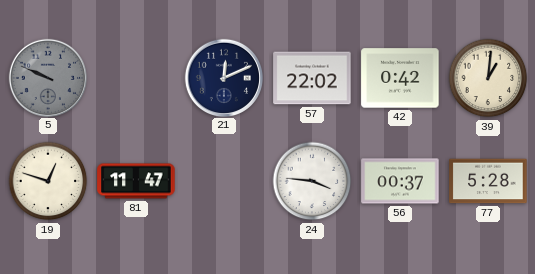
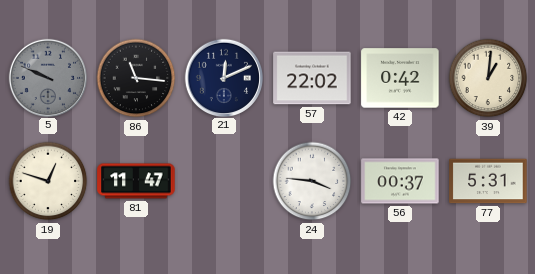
86: none -> 11:16
77: 5:28 -> 5:31
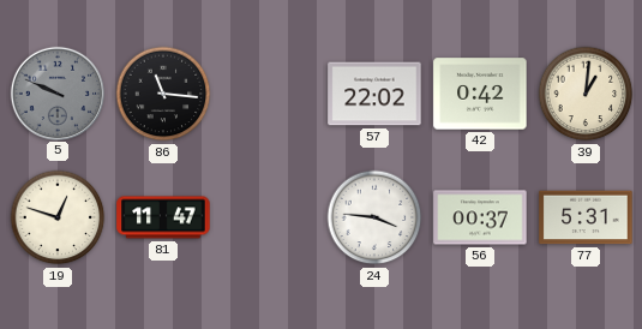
21: 12:11 -> none
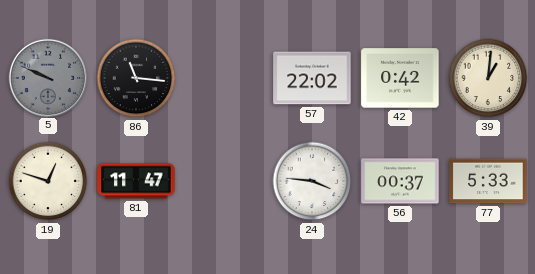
77: 5:31 -> 5:33
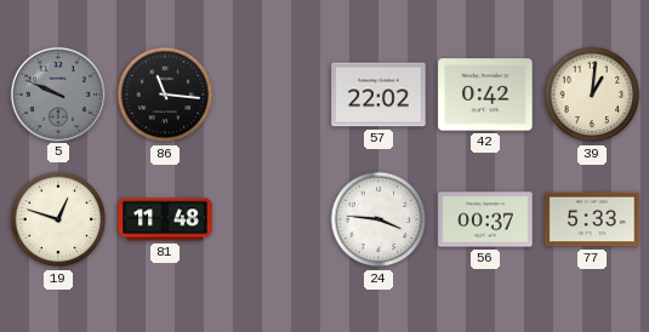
81: 11:47 -> 11:48
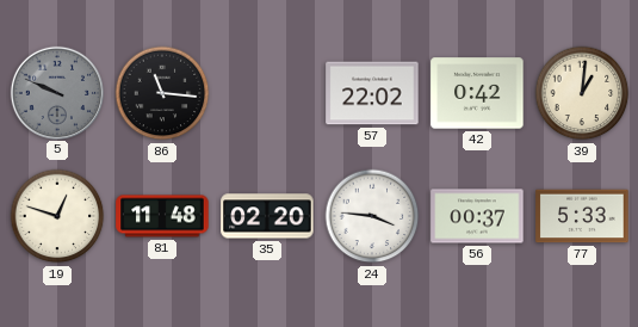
35: none -> 02:20
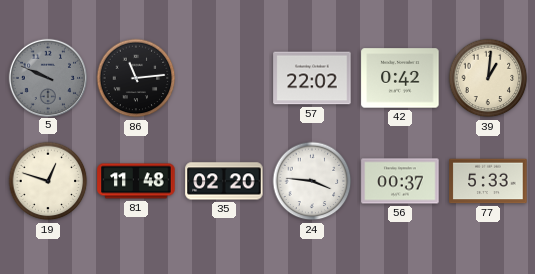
86: 11:16 -> 11:14
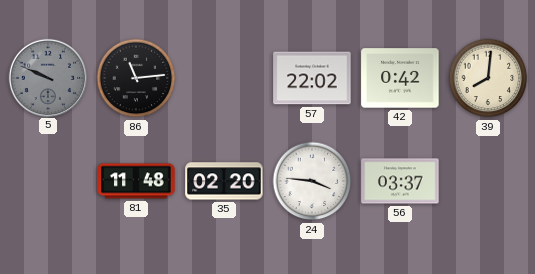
39: 1:01 -> 8:01
19: 12:48 -> none
56: 00:37 -> 03:37
77: 5:33 -> none
